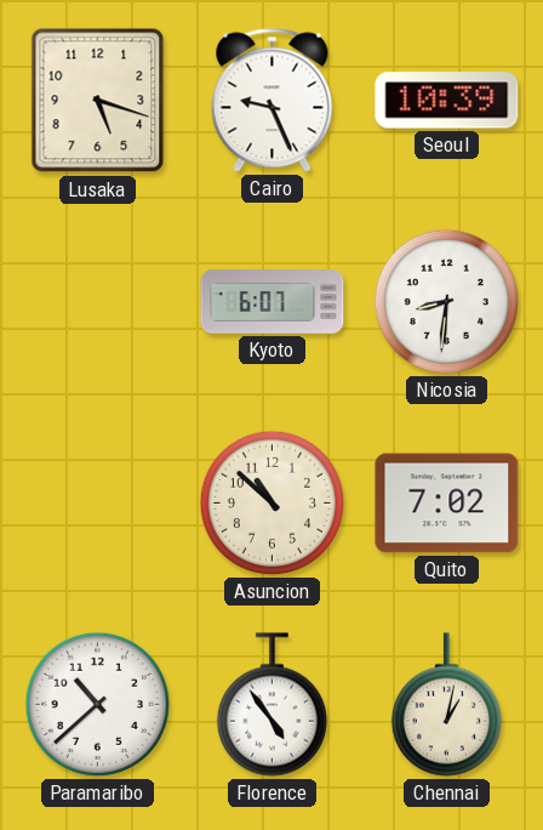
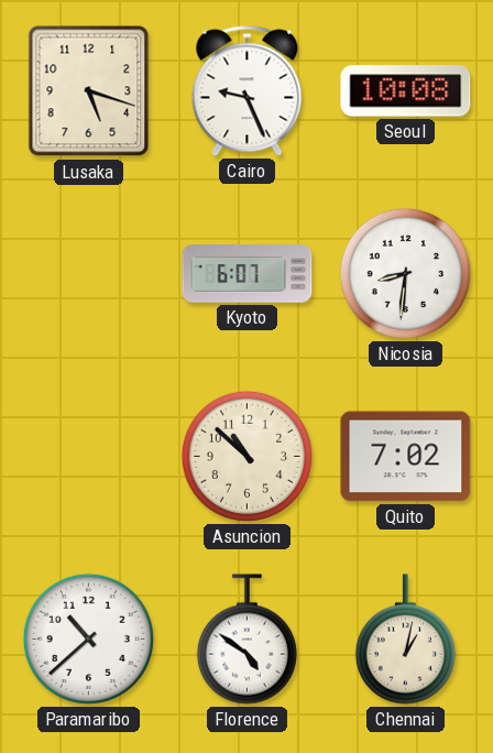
Seoul: 10:39 -> 10:08
Florence: 4:54 -> 4:51
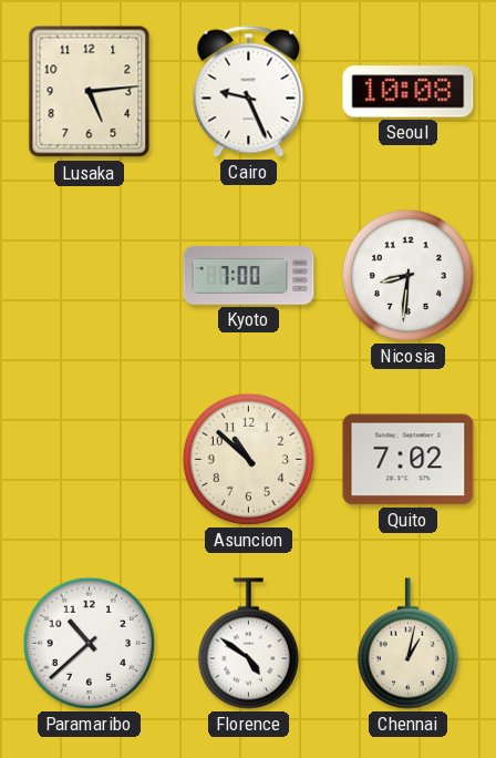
Lusaka: 5:18 -> 5:14
Kyoto: 6:07 -> 7:00
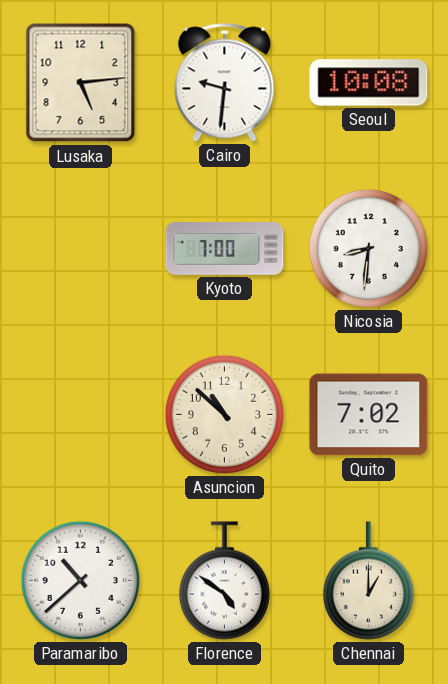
Cairo: 9:26 -> 9:31
Chennai: 1:02 -> 1:00
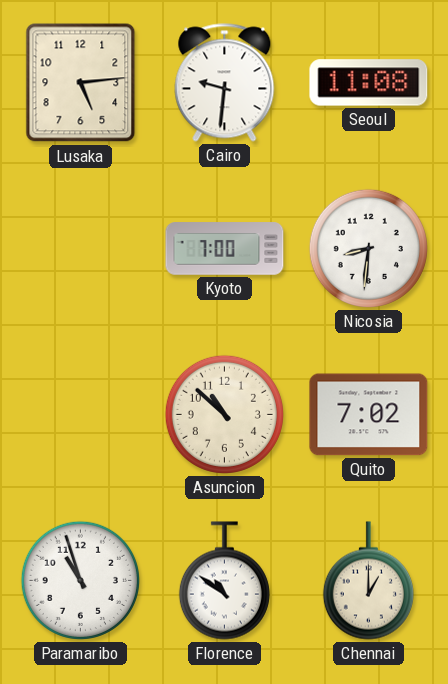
Seoul: 10:08 -> 11:08
Paramaribo: 10:38 -> 10:57
Florence: 4:51 -> 10:51
